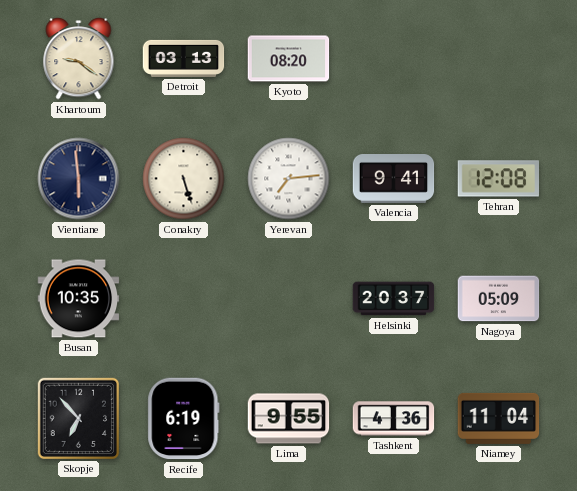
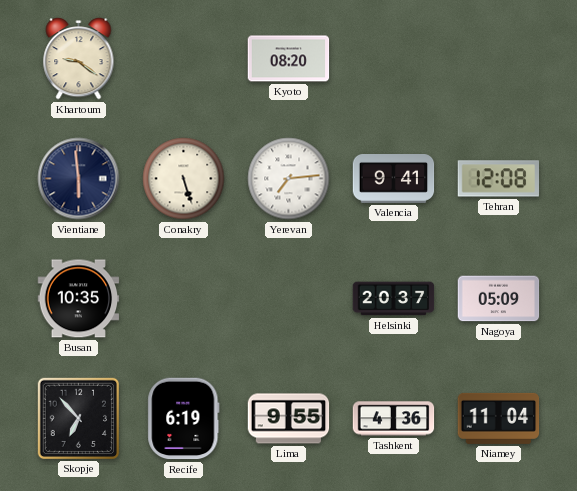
Detroit: 03:13 -> none
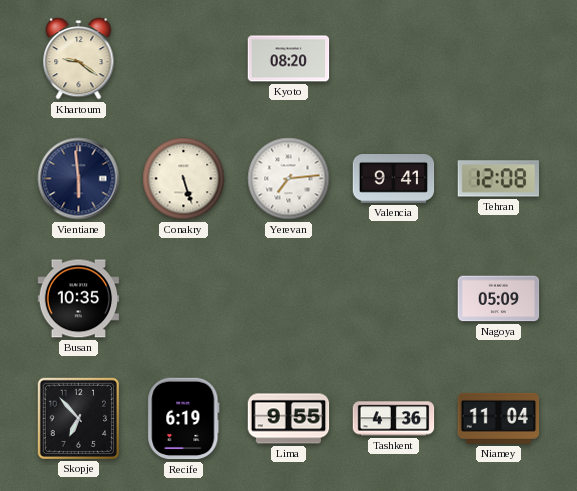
Helsinki: 20:37 -> none
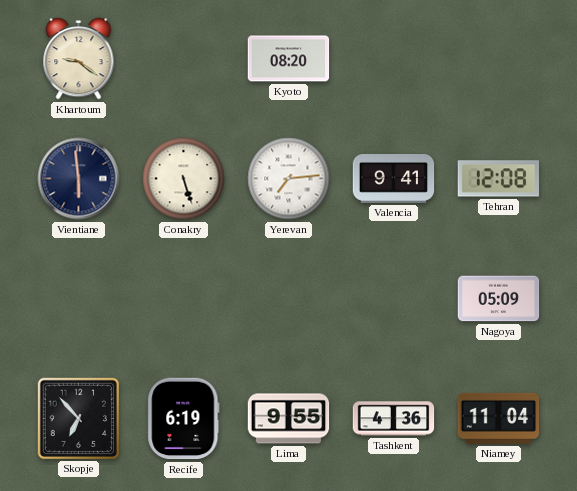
Busan: 10:35 -> none
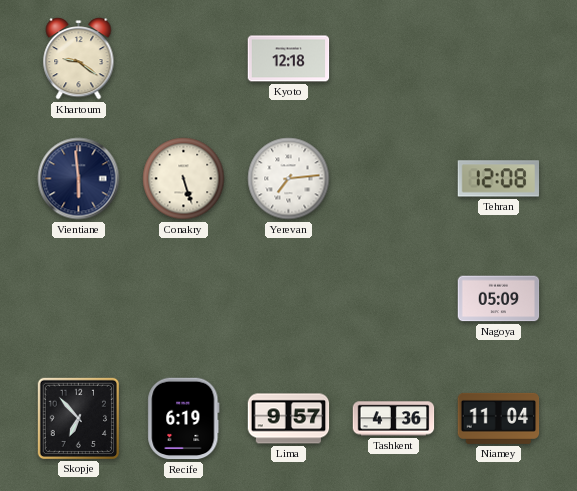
Kyoto: 08:20 -> 12:18
Valencia: 9:41 -> none
Lima: 9:55 -> 9:57
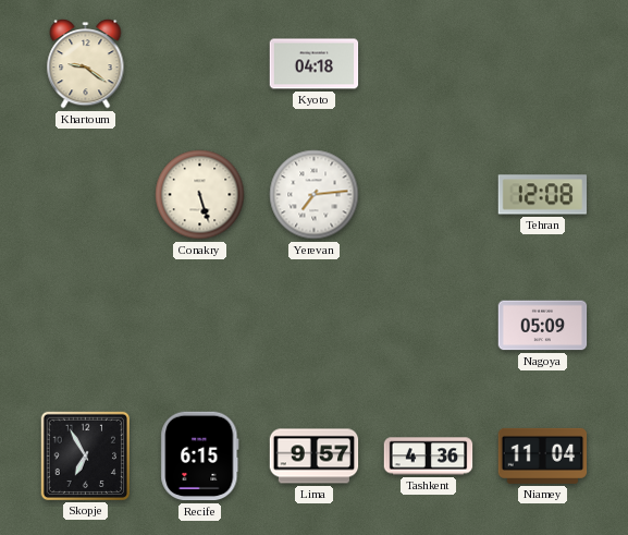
Kyoto: 12:18 -> 04:18
Vientiane: 5:59 -> none
Skopje: 6:53 -> 6:55
Recife: 6:19 -> 6:15
